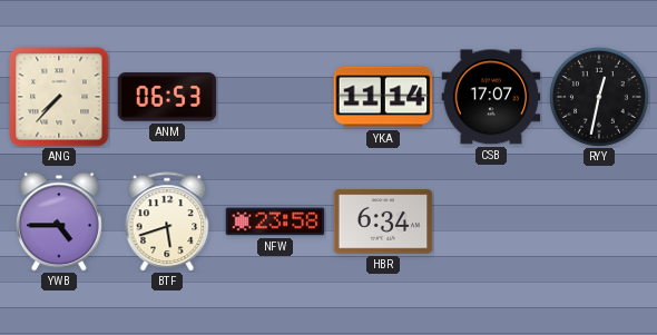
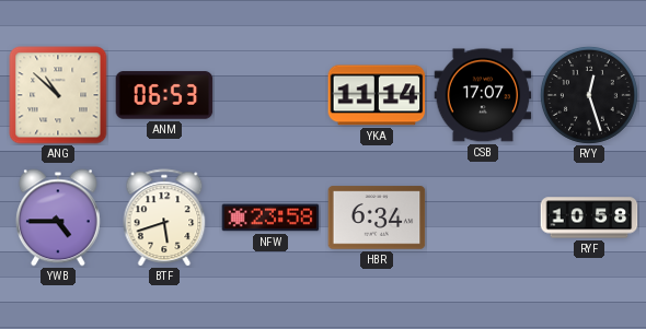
ANG: 7:37 -> 10:52
RYY: 12:32 -> 12:27
RYF: none -> 10:58
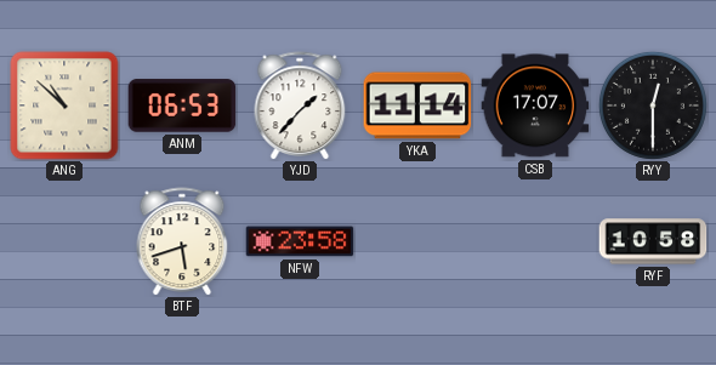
YJD: none -> 1:37
RYY: 12:27 -> 12:30
YWB: 4:45 -> none
HBR: 6:34 -> none
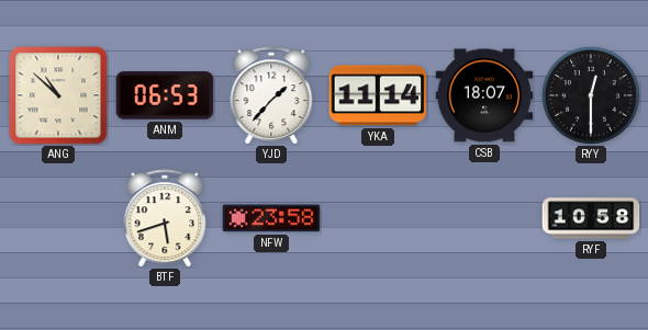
CSB: 17:07 -> 18:07
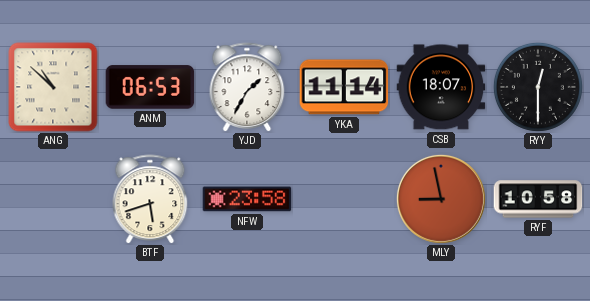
YJD: 1:37 -> 1:35
MLY: none -> 8:58
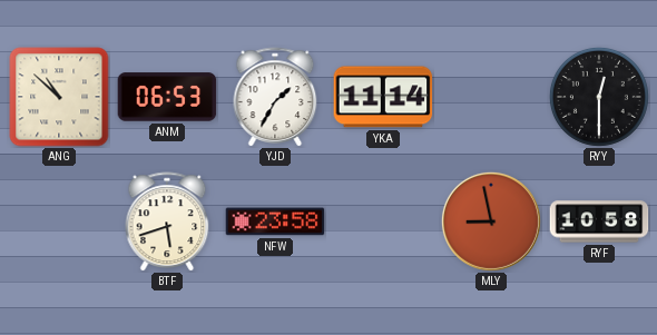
CSB: 18:07 -> none
